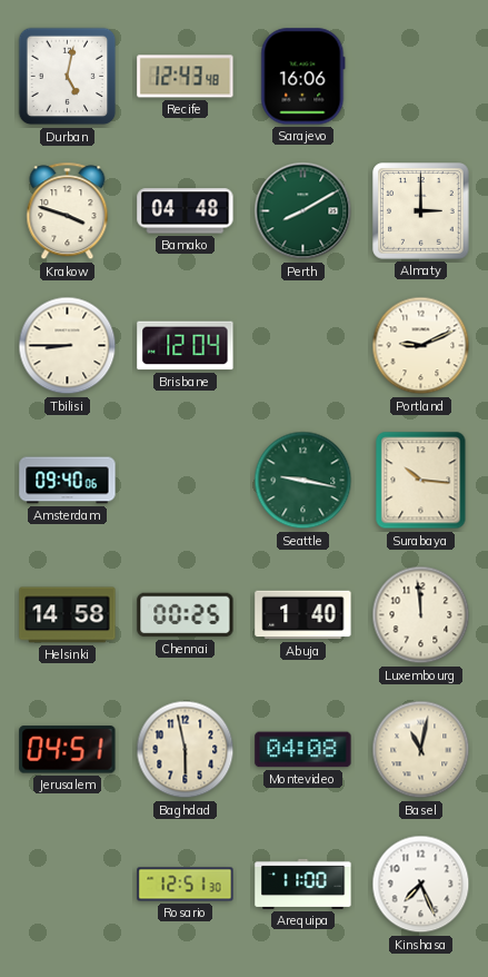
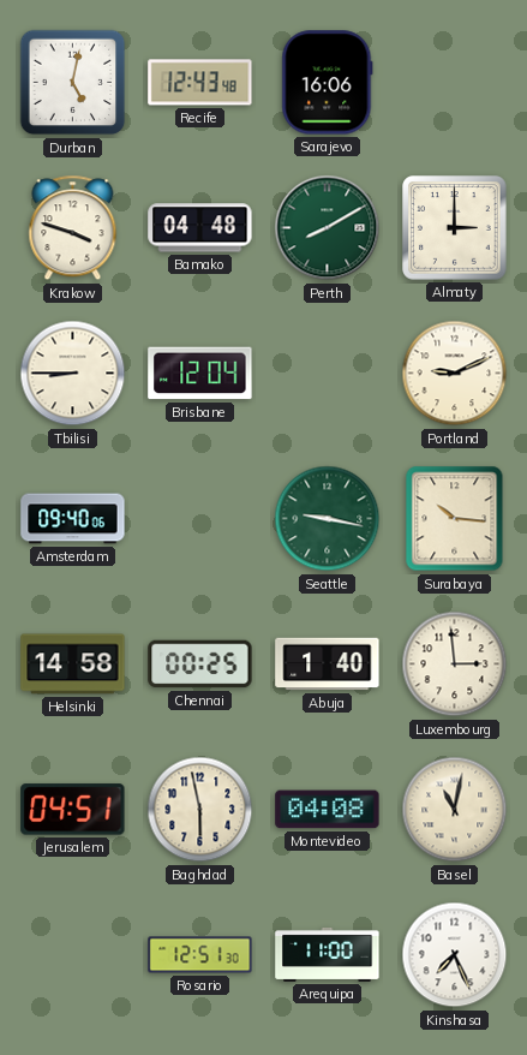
Luxembourg: 11:59 -> 2:59
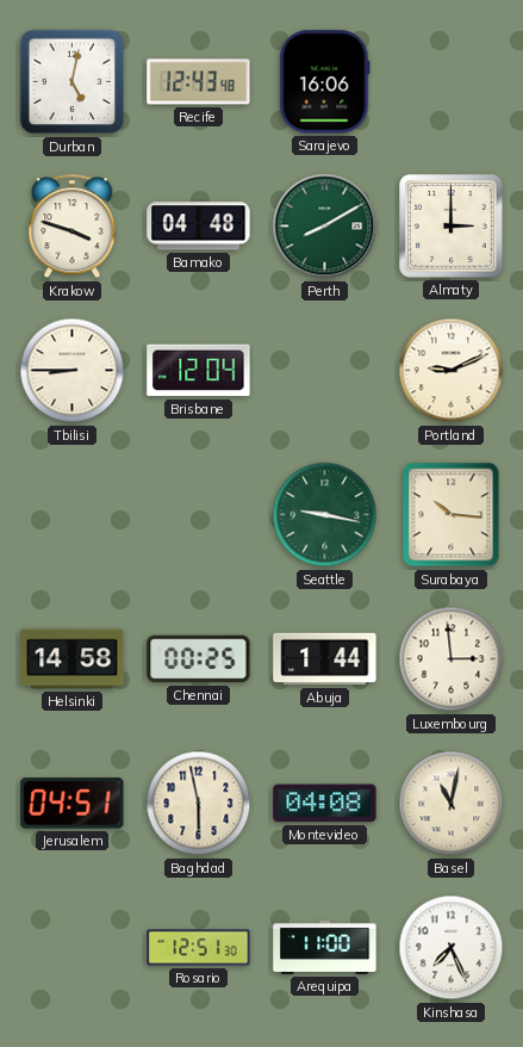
Amsterdam: 09:40 -> none
Abuja: 1:40 -> 1:44
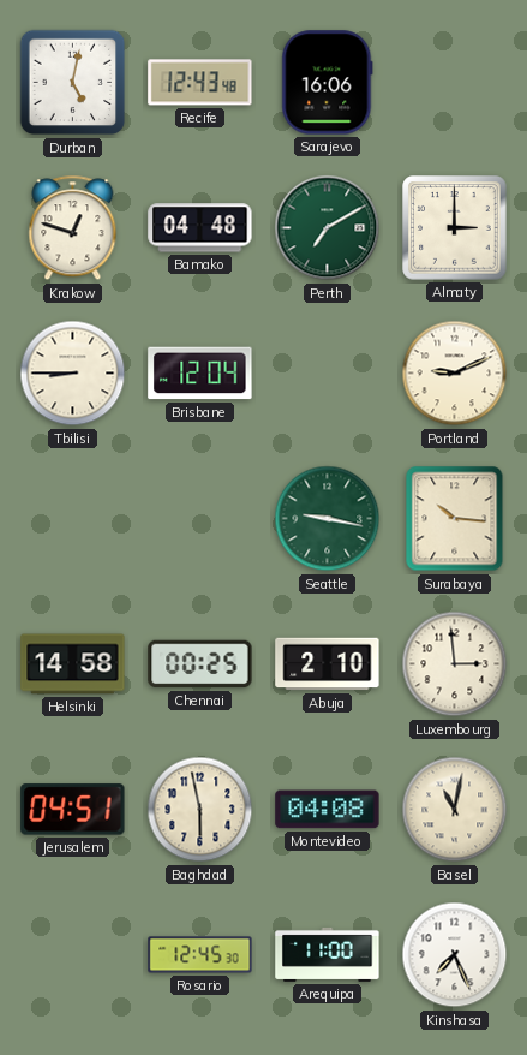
Krakow: 3:48 -> 12:48
Perth: 8:10 -> 7:10
Abuja: 1:44 -> 2:10
Rosario: 12:51 -> 12:45
